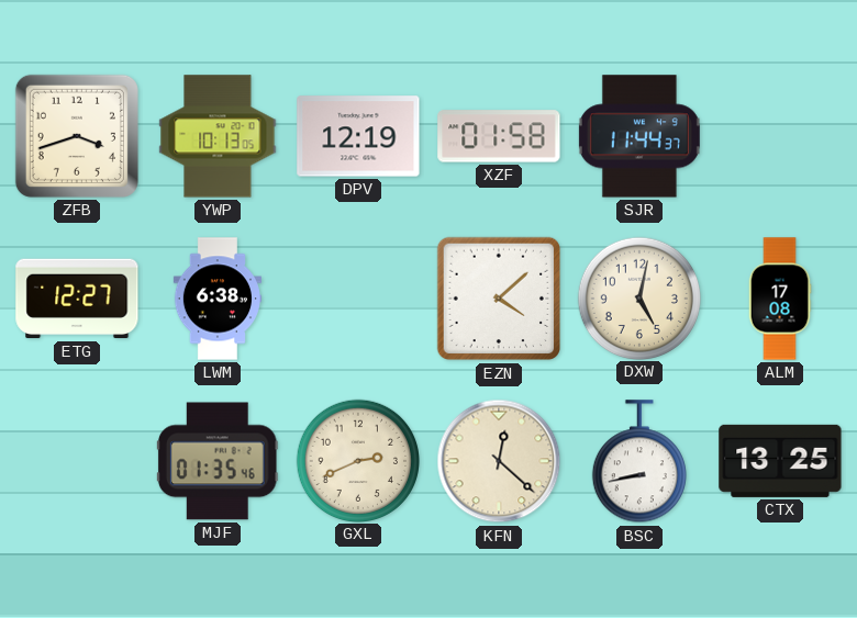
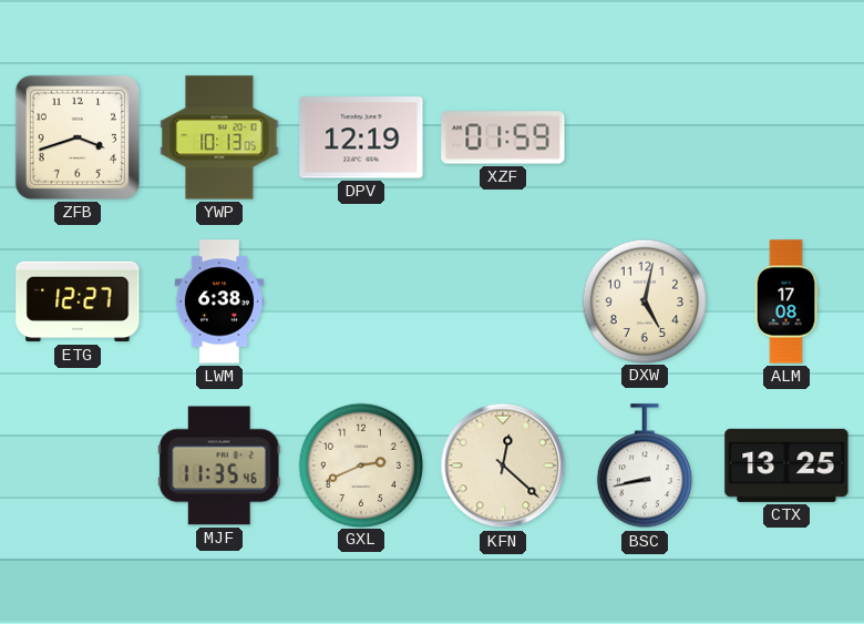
XZF: 01:58 -> 01:59
SJR: 11:44 -> none
EZN: 4:08 -> none
MJF: 01:35 -> 11:35
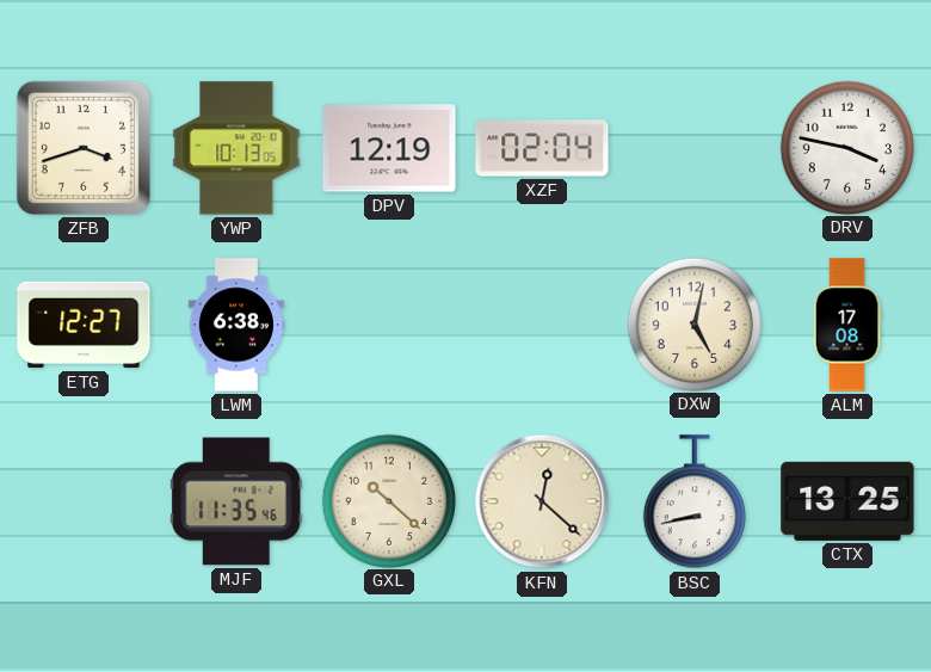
XZF: 01:59 -> 02:04
DRV: none -> 3:47
GXL: 2:41 -> 10:22
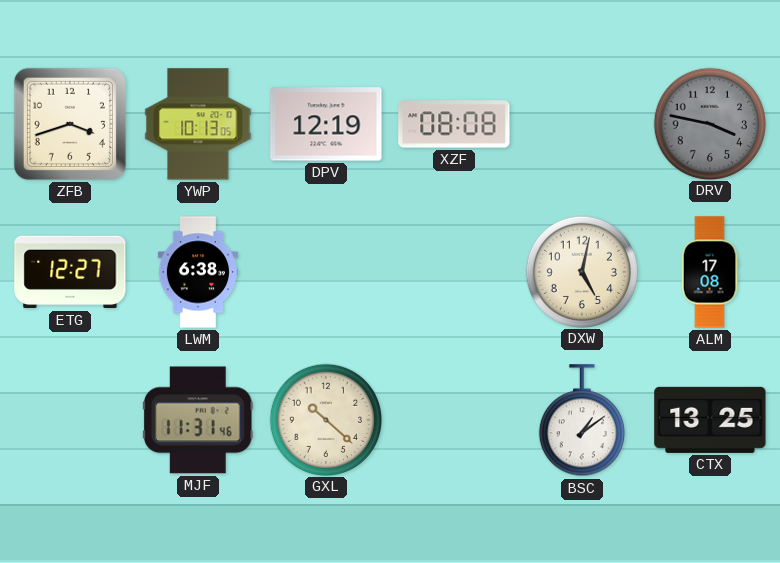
XZF: 02:04 -> 08:08
DRV dial: white -> grey
MJF: 11:35 -> 11:31
KFN: 12:22 -> none
BSC: 8:43 -> 1:09
